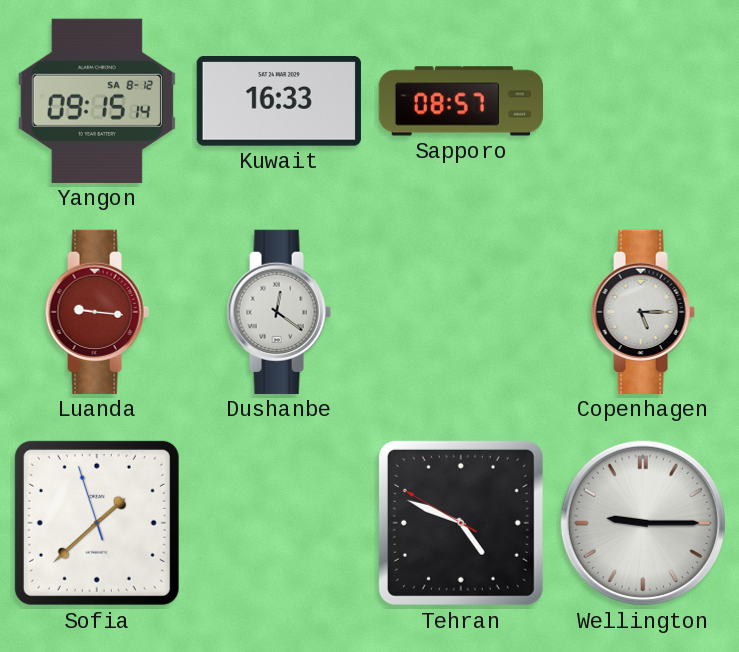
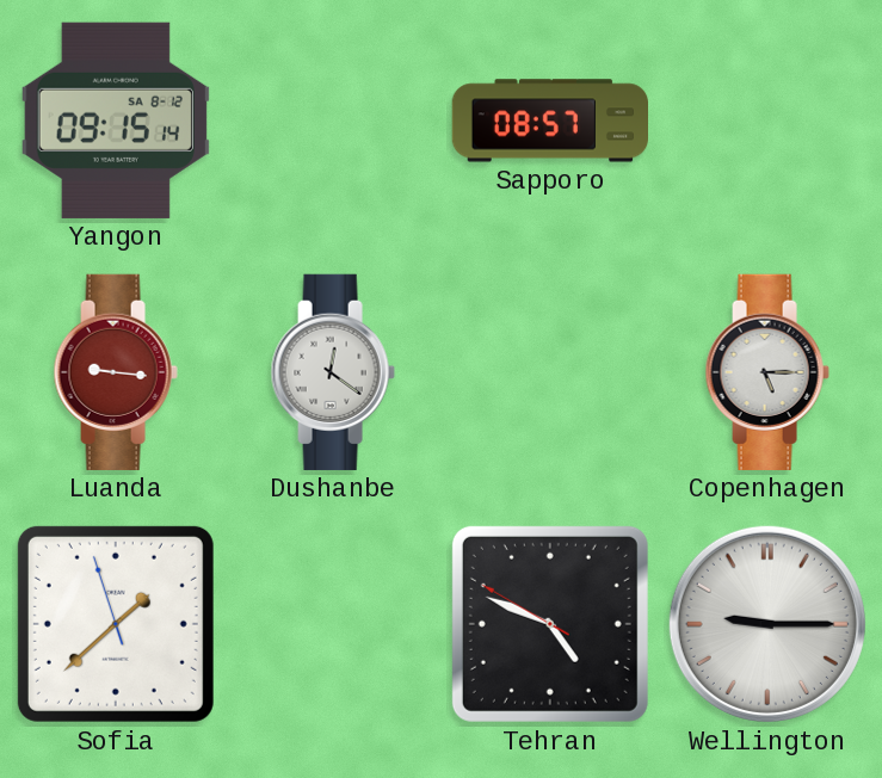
Kuwait: 16:33 -> none
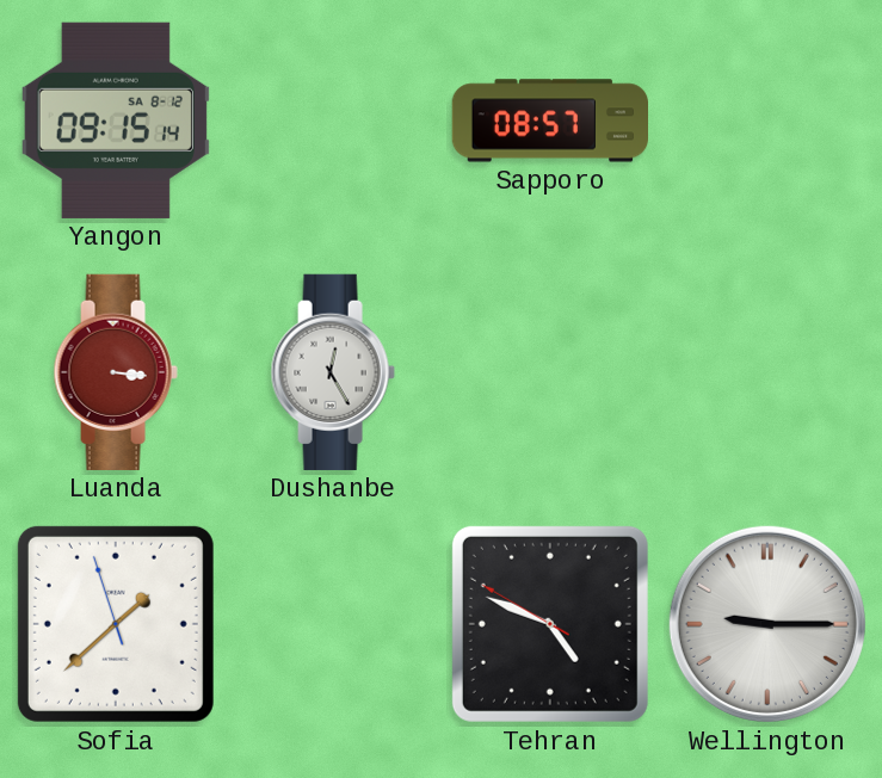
Luanda: 9:16 -> 3:16
Dushanbe: 12:21 -> 12:25
Copenhagen: 5:15 -> none
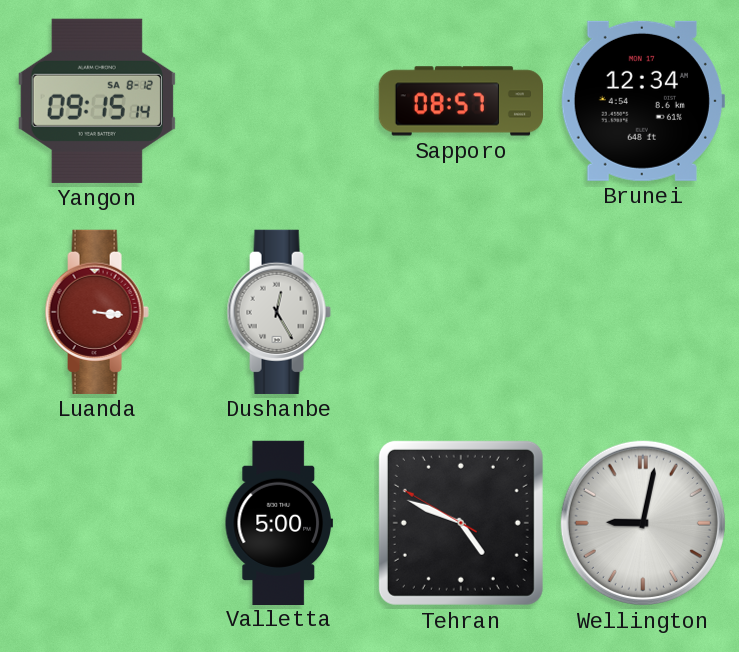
Brunei: none -> 12:34
Sofia: 1:37 -> none
Valletta: none -> 5:00
Wellington: 9:15 -> 9:02
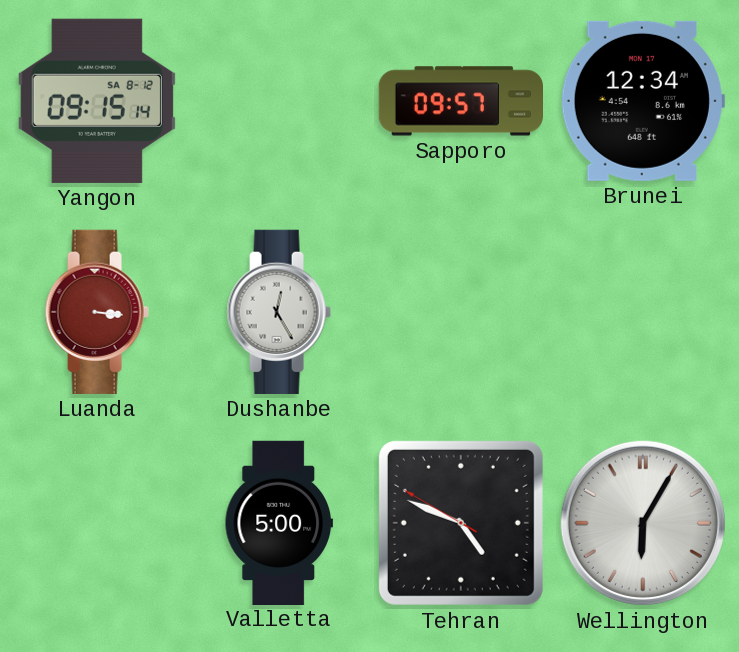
Sapporo: 08:57 -> 09:57
Wellington: 9:02 -> 6:05
